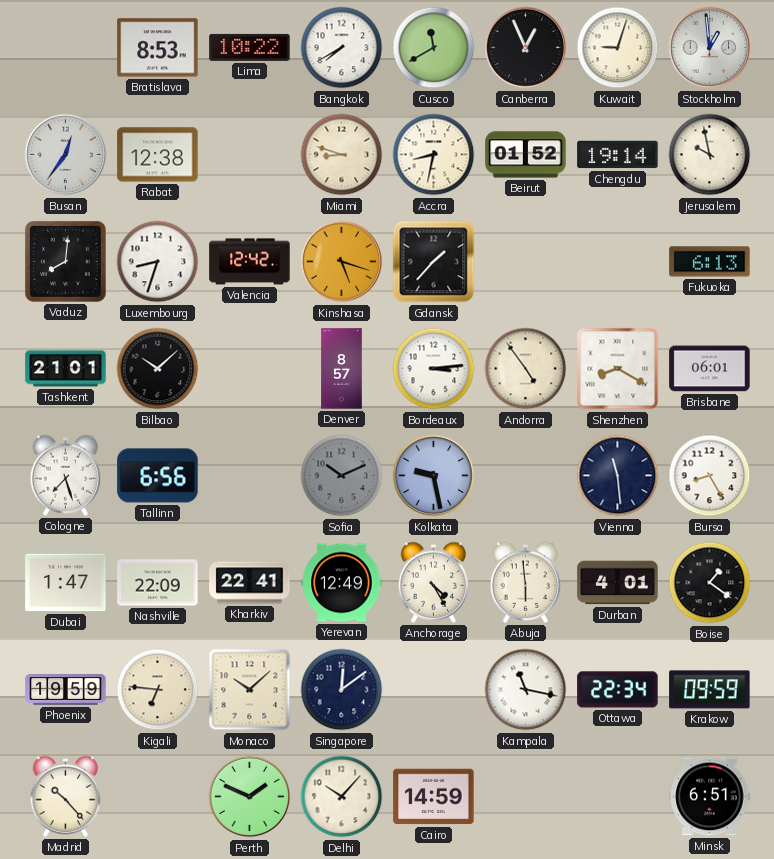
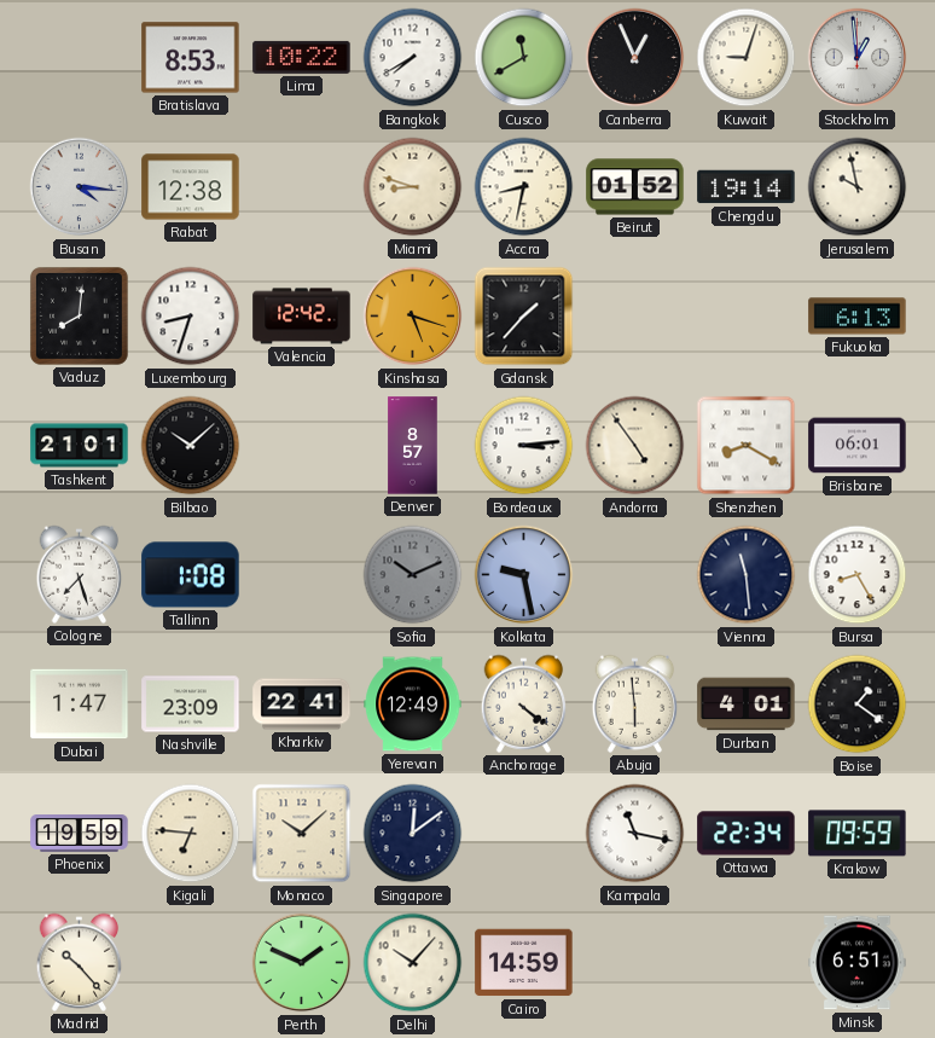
Busan: 12:36 -> 4:16
Tallinn: 6:56 -> 1:08
Nashville: 22:09 -> 23:09
Anchorage: 4:25 -> 4:21
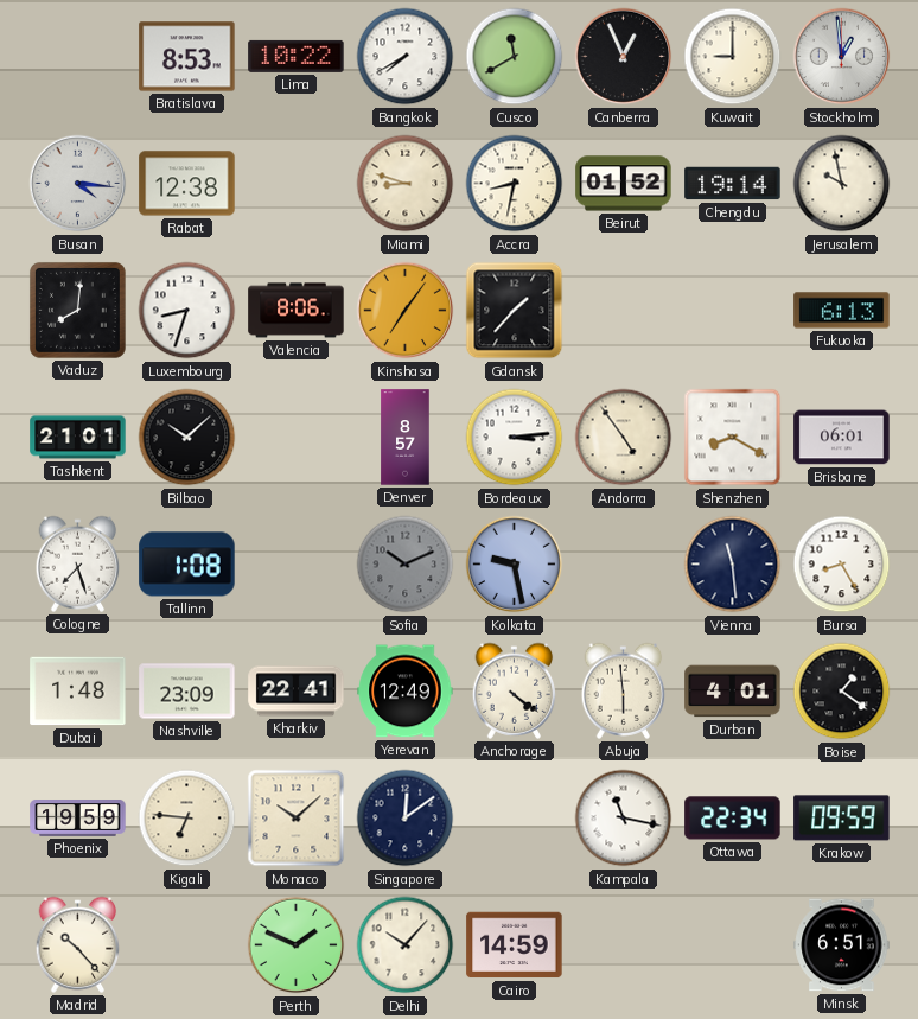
Kuwait: 9:03 -> 9:00
Valencia: 12:42 -> 8:06
Kinshasa: 5:18 -> 7:06
Dubai: 1:47 -> 1:48
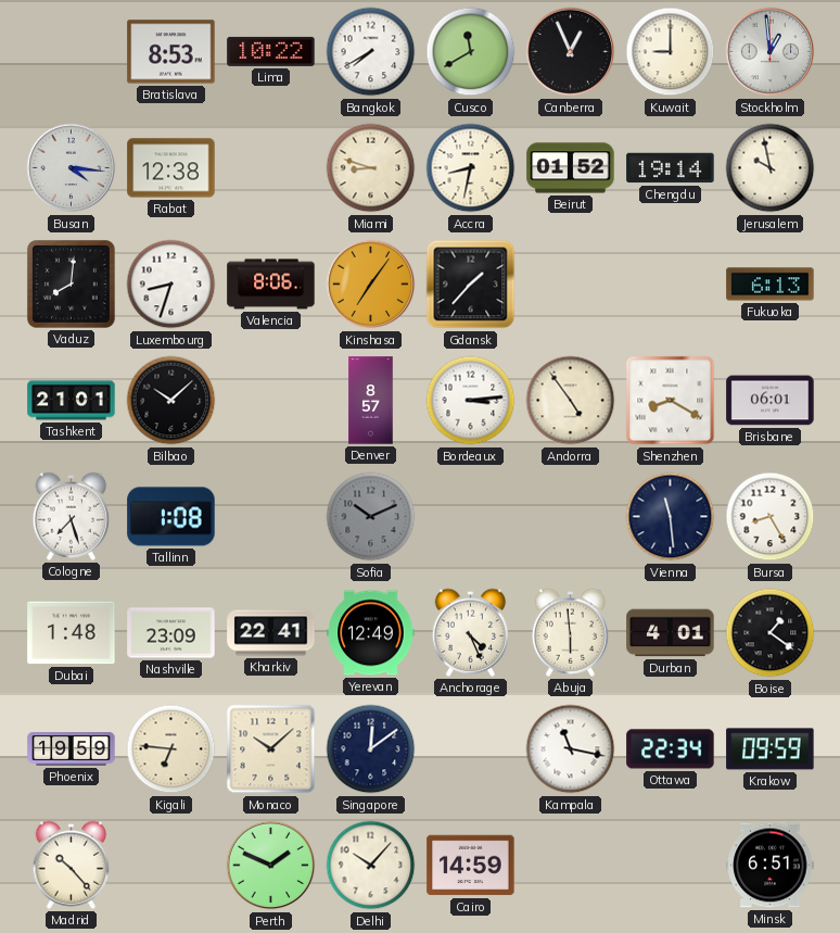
Kolkata: 9:28 -> none
Anchorage: 4:21 -> 4:26
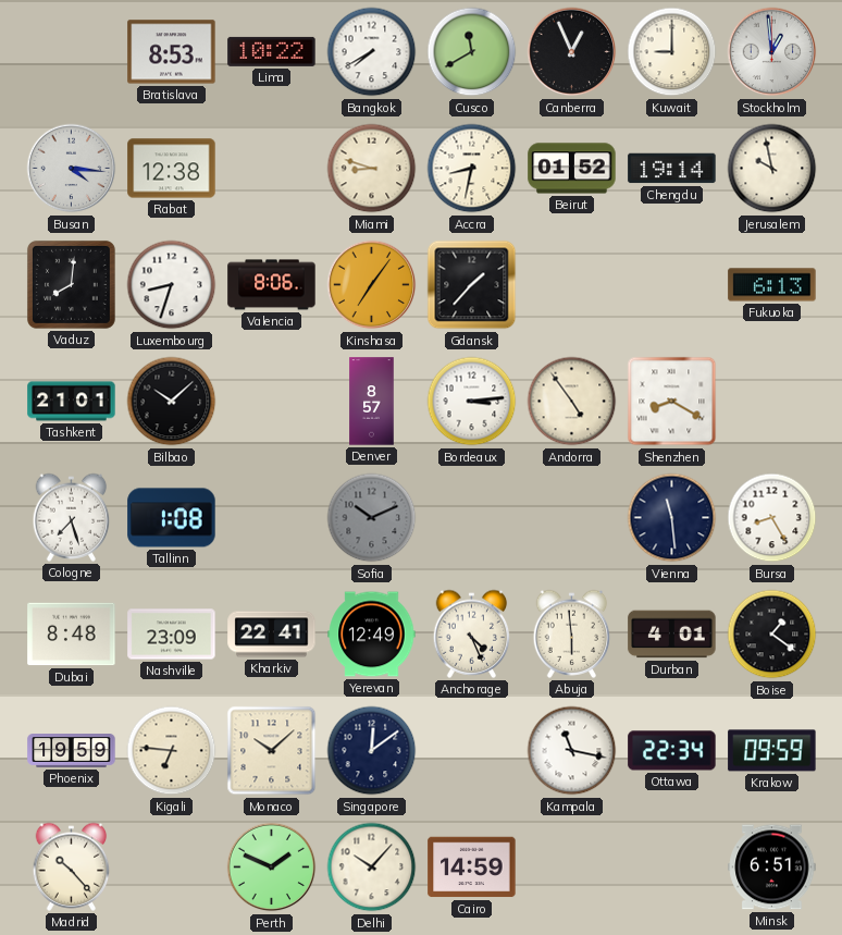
Brisbane: 06:01 -> none
Dubai: 1:48 -> 8:48
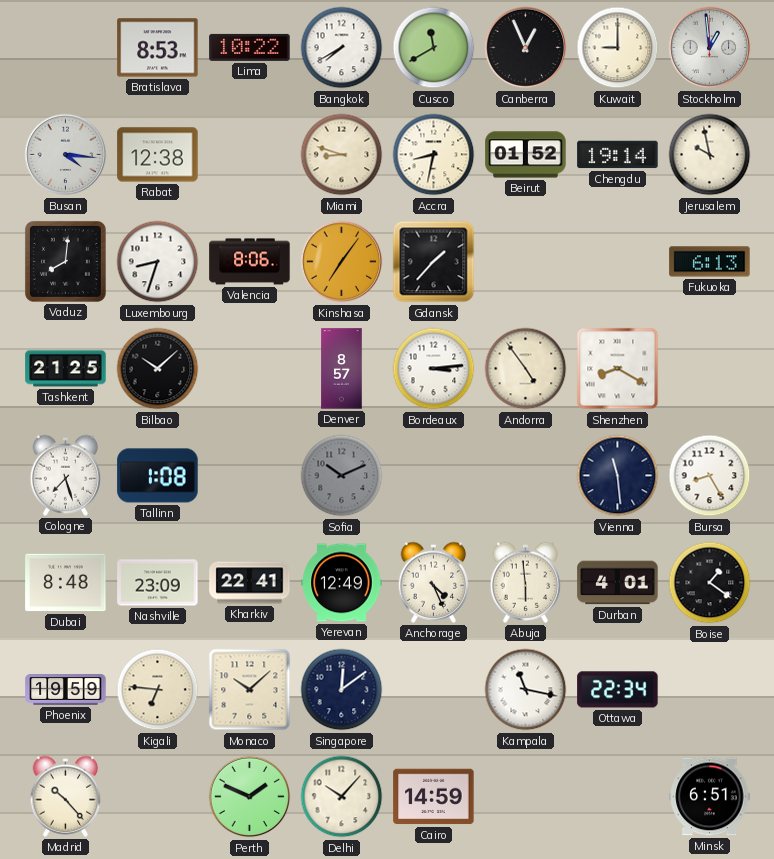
Tashkent: 21:01 -> 21:25
Krakow: 09:59 -> none
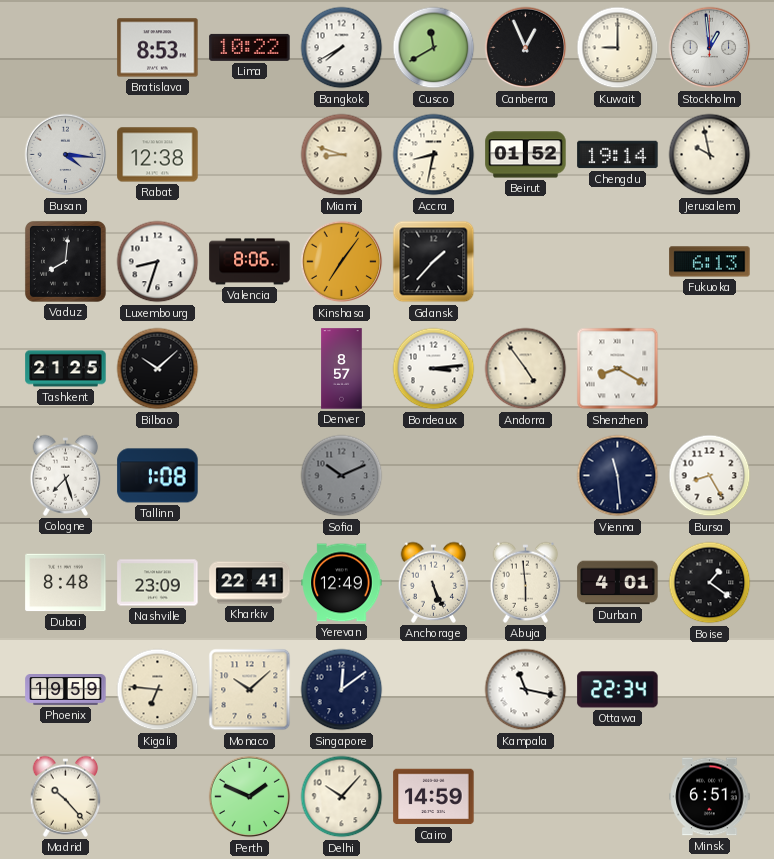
Anchorage: 4:26 -> 5:26
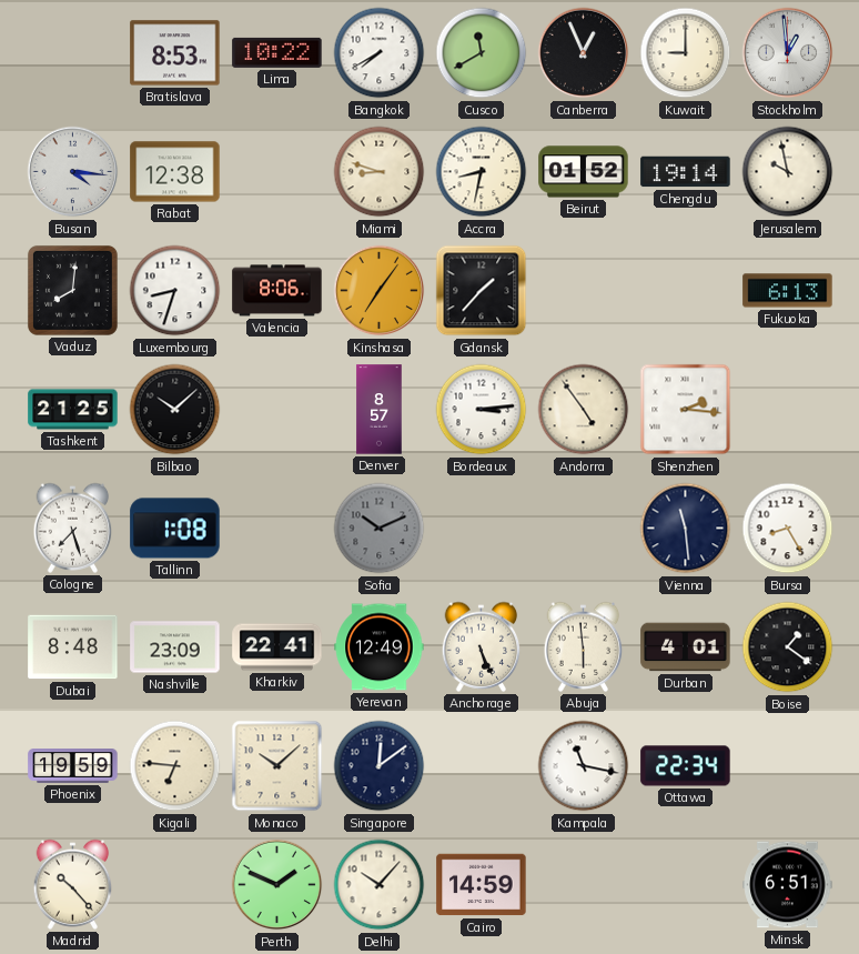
Shenzhen: 8:20 -> 2:16
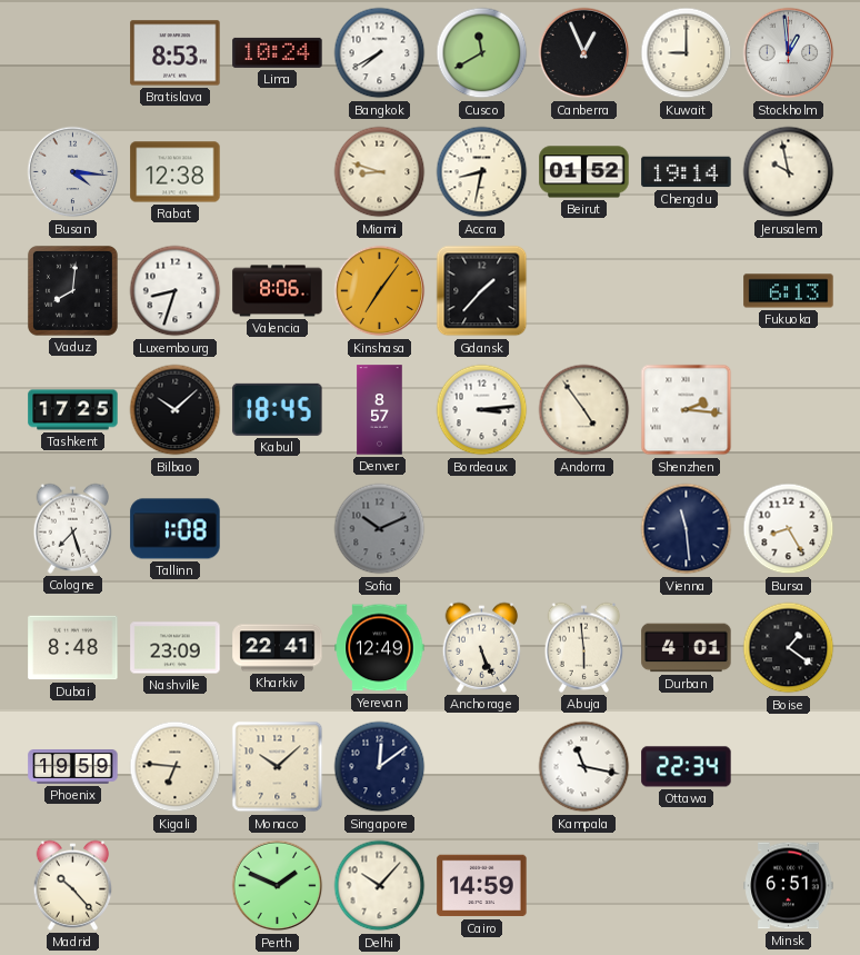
Lima: 10:22 -> 10:24
Tashkent: 21:25 -> 17:25
Kabul: none -> 18:45
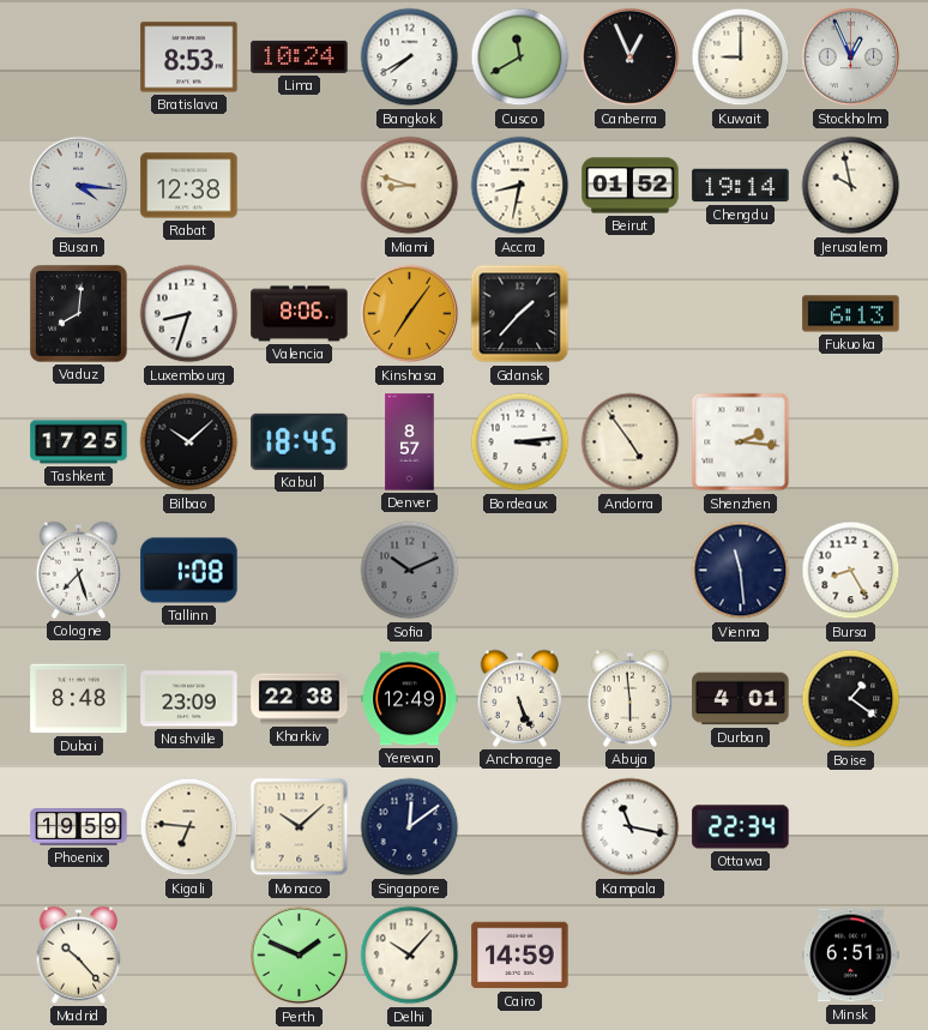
Stockholm: 12:59 -> 12:56
Kharkiv: 22:41 -> 22:38
